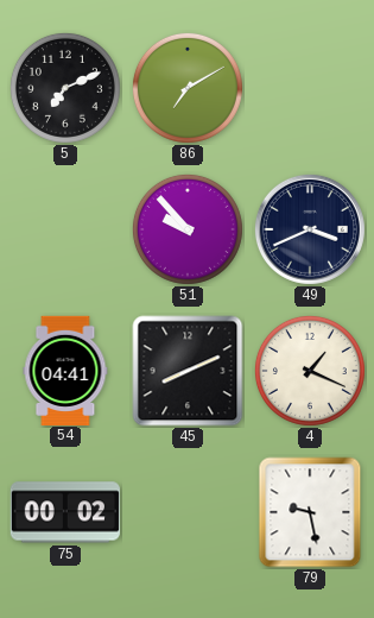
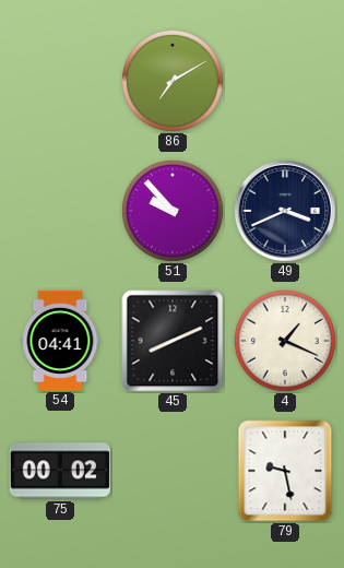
5: 7:11 -> none
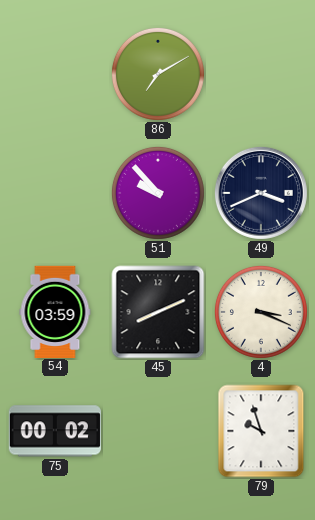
54: 04:41 -> 03:59
4: 1:19 -> 3:19
79: 9:28 -> 9:57
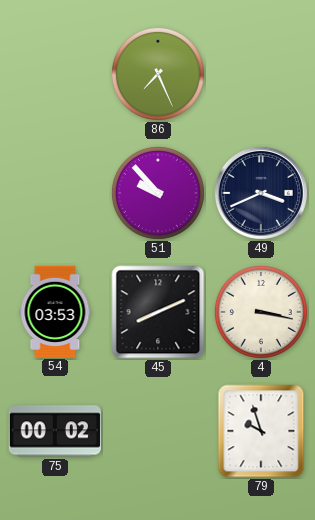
86: 7:10 -> 7:26
54: 03:59 -> 03:53
4: 3:19 -> 3:17
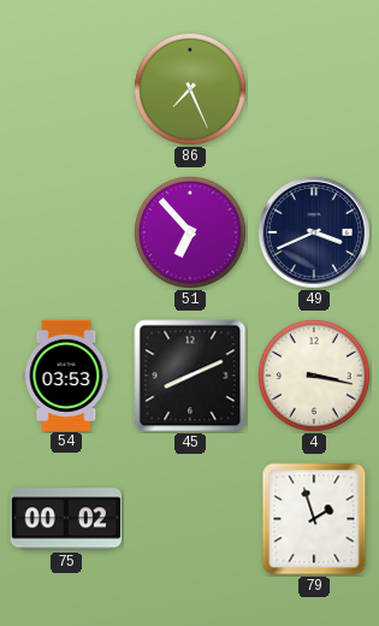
51: 9:53 -> 6:53
79: 9:57 -> 1:57
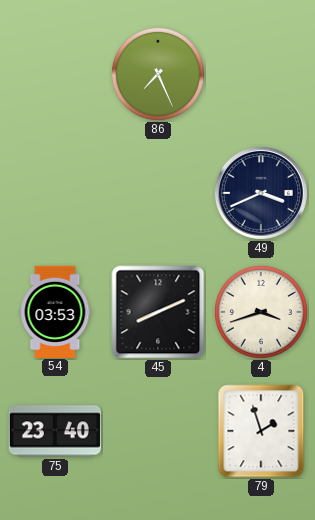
51: 6:53 -> none
4: 3:17 -> 3:42
75: 00:02 -> 23:40
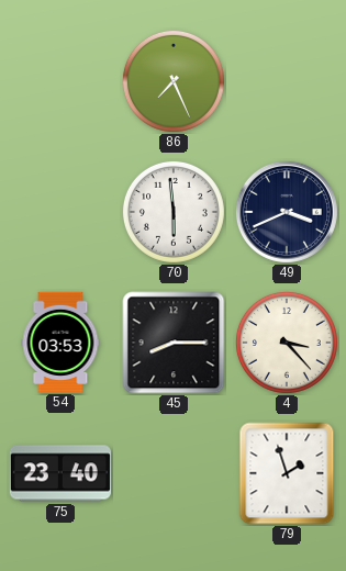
70: none -> 5:59
45: 8:11 -> 8:15
4: 3:42 -> 3:23
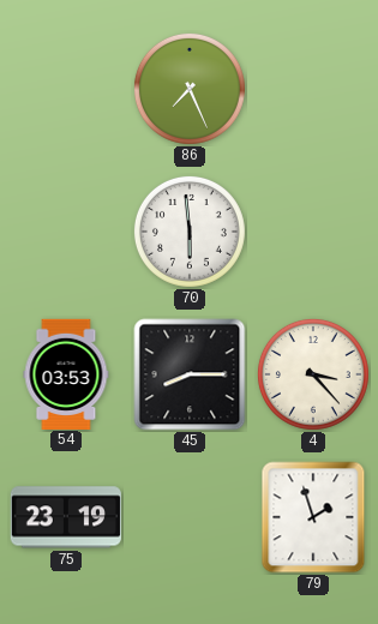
49: 3:41 -> none
75: 23:40 -> 23:19
